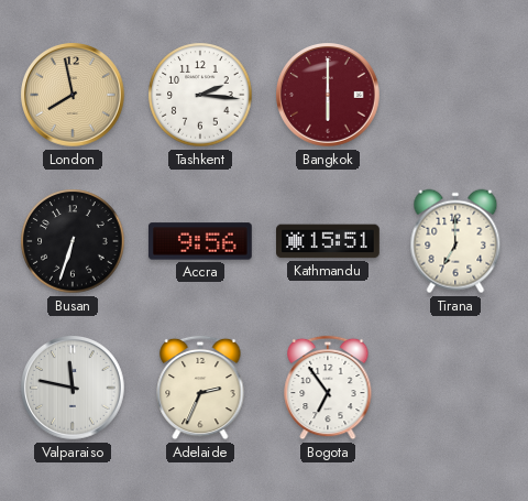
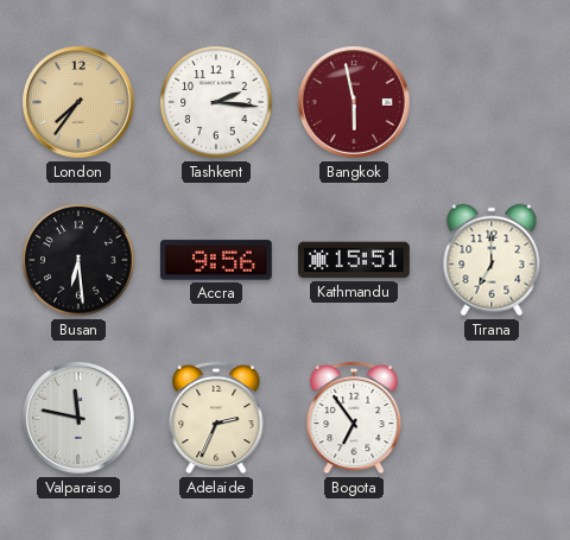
London: 7:58 -> 7:36
Bangkok: 6:00 -> 5:58
Busan: 6:33 -> 6:29
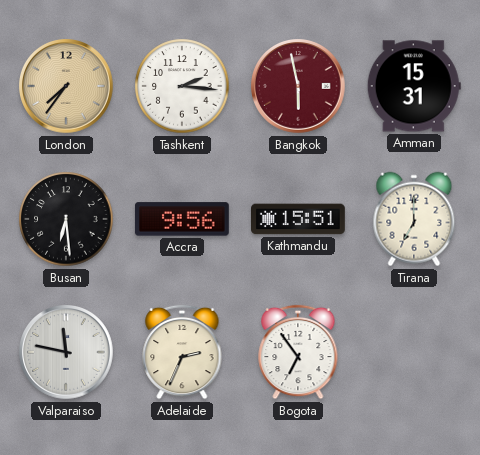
Amman: none -> 15:31
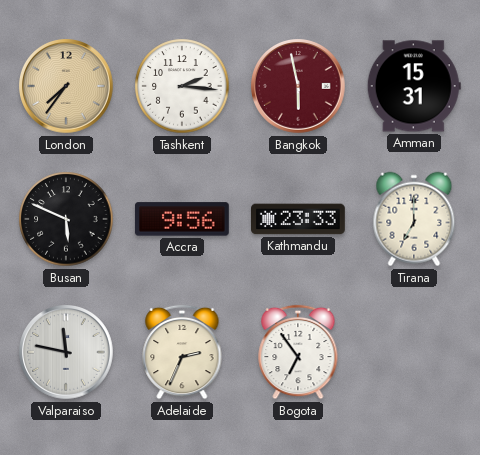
Busan: 6:29 -> 5:49
Kathmandu: 15:51 -> 23:33
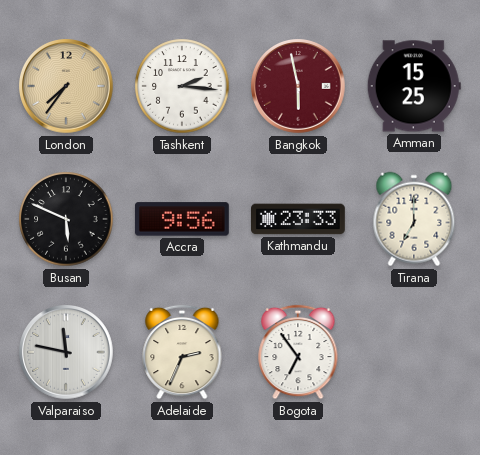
Amman: 15:31 -> 15:25
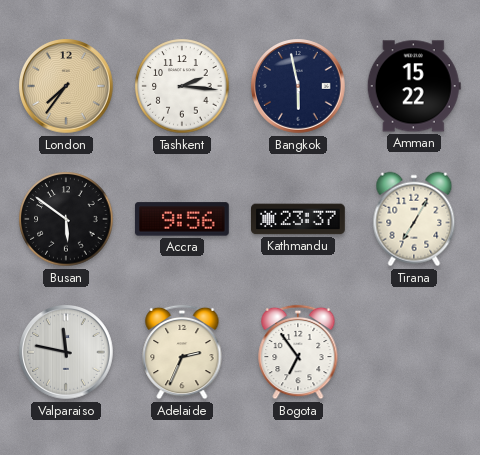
Bangkok dial: burgundy -> navy
Amman: 15:25 -> 15:22
Busan: 5:49 -> 5:51
Kathmandu: 23:33 -> 23:37
Tirana: 7:00 -> 7:05
